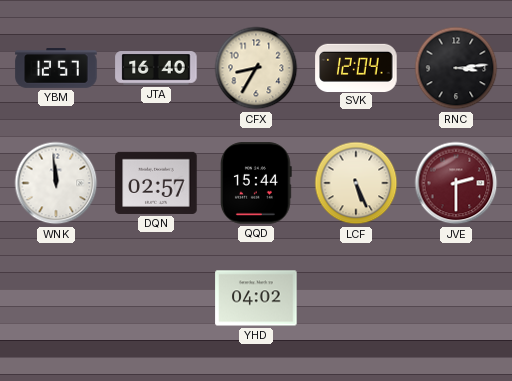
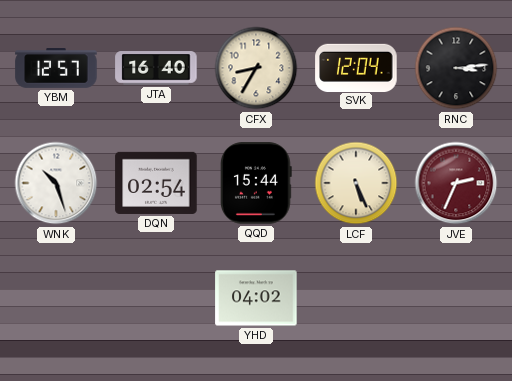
WNK: 11:59 -> 10:27
DQN: 02:57 -> 02:54
JVE: 2:30 -> 2:34
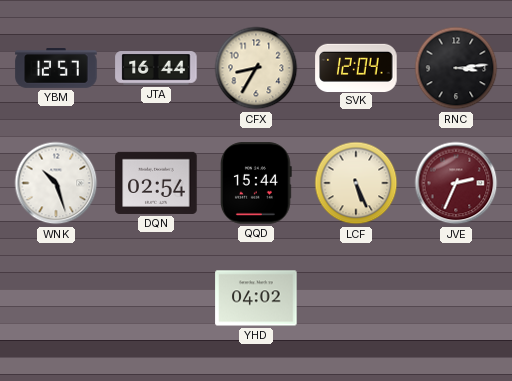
JTA: 16:40 -> 16:44
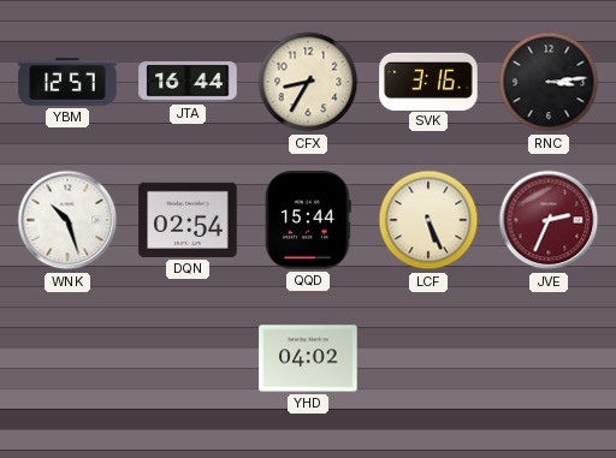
SVK: 12:04 -> 3:16
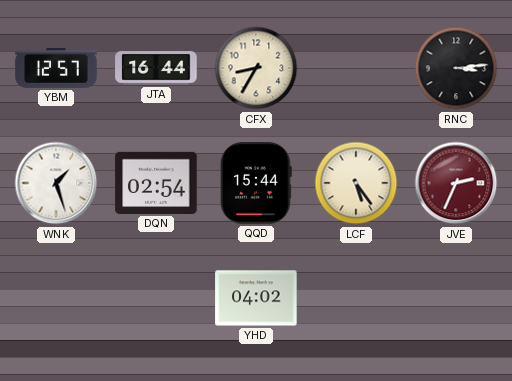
SVK: 3:16 -> none
WNK: 10:27 -> 1:27
LCF: 5:26 -> 5:24
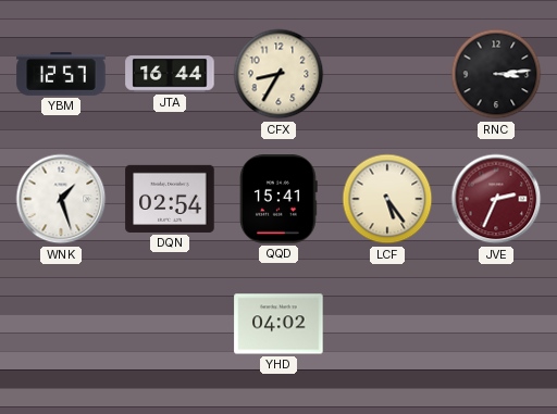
QQD: 15:44 -> 15:41
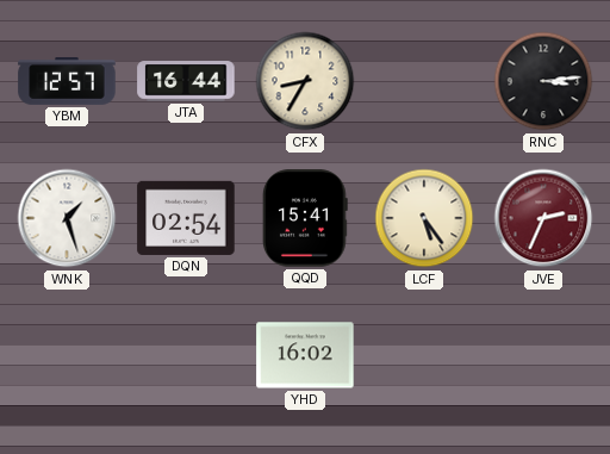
YHD: 04:02 -> 16:02
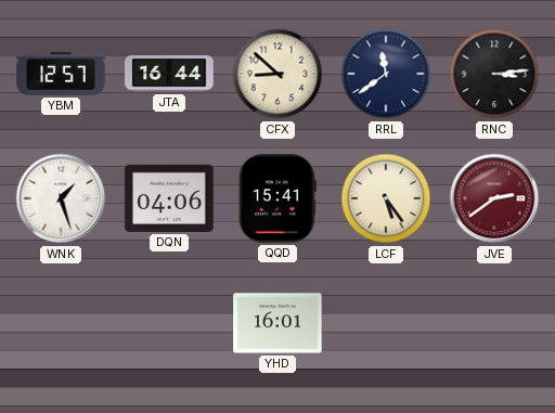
CFX: 8:35 -> 8:52
RRL: none -> 11:39
DQN: 02:54 -> 04:06
JVE: 2:34 -> 2:39
YHD: 16:02 -> 16:01
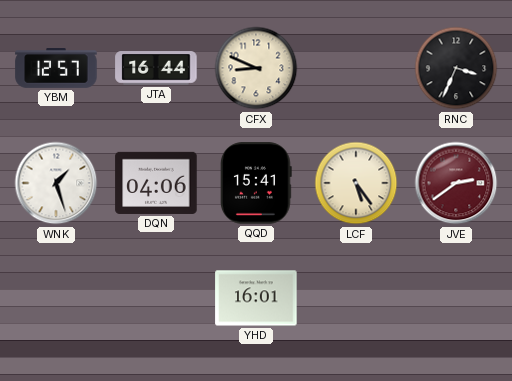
CFX: 8:52 -> 8:49
RRL: 11:39 -> none
RNC: 3:14 -> 3:34
